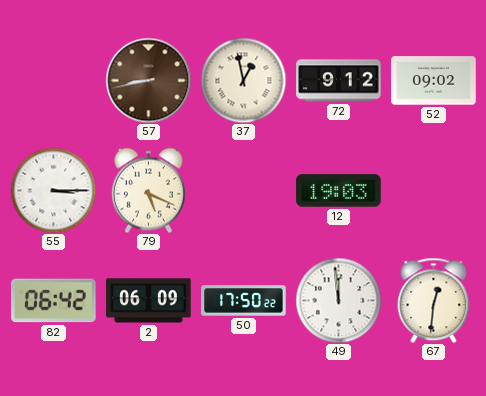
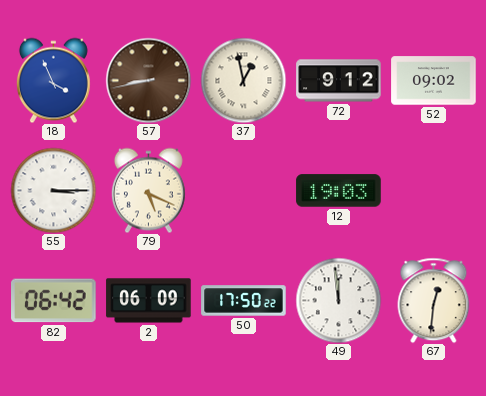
18: none -> 3:56
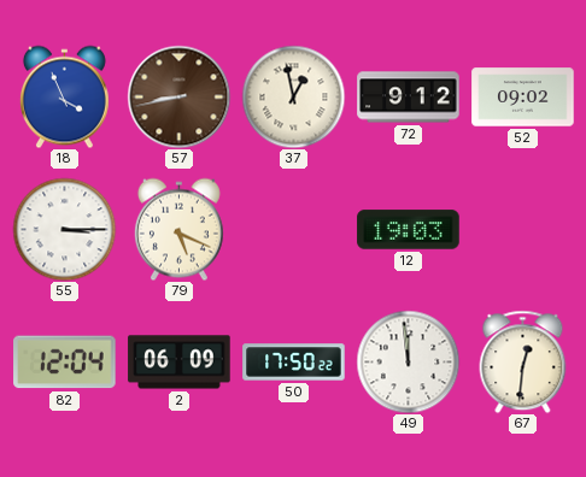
82: 06:42 -> 12:04
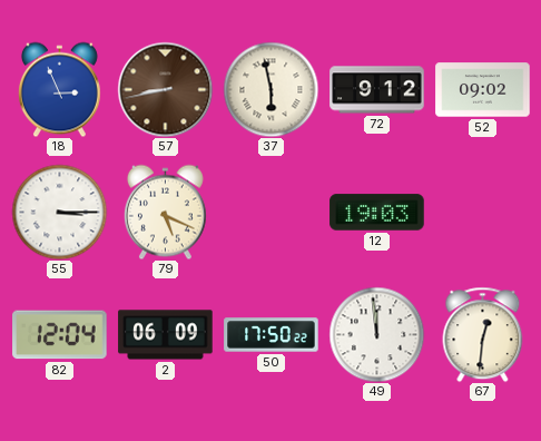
18: 3:56 -> 2:56
37: 12:58 -> 5:58
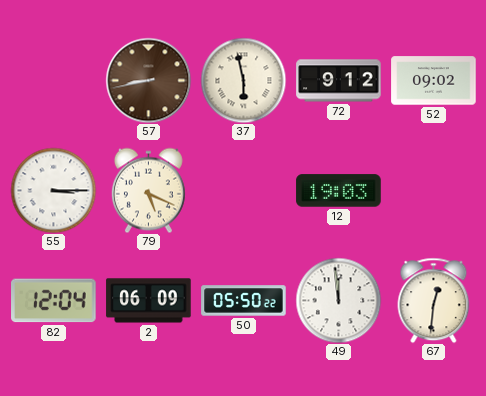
18: 2:56 -> none
50: 17:50 -> 05:50
